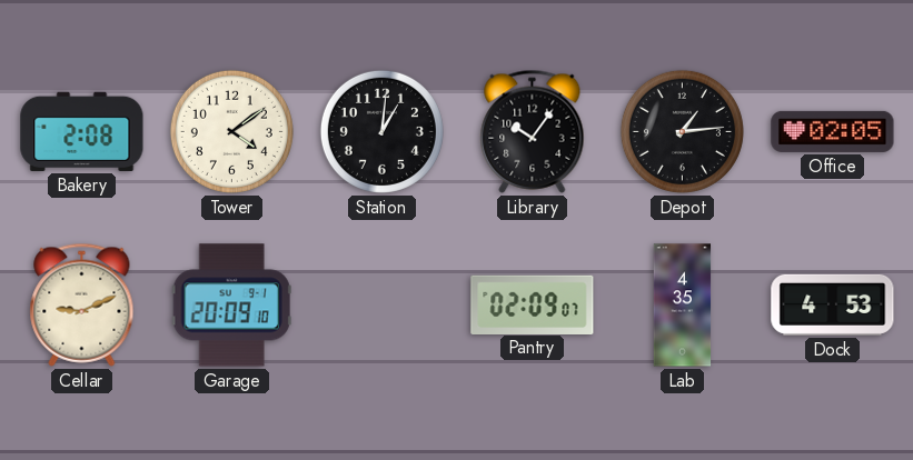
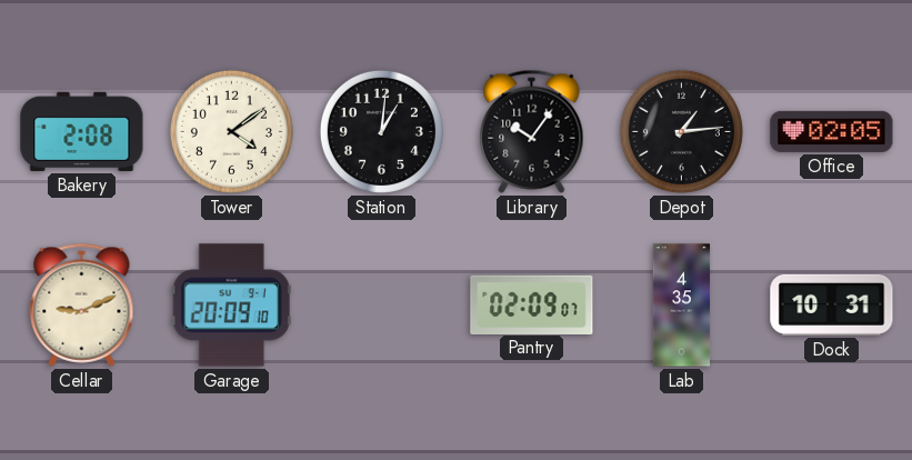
Dock: 4:53 -> 10:31
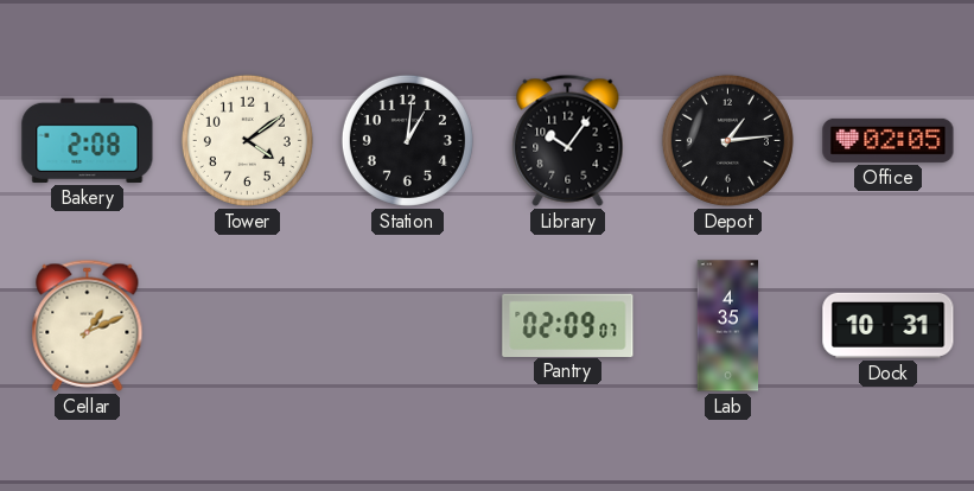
Cellar: 9:11 -> 1:11
Garage: 20:09 -> none
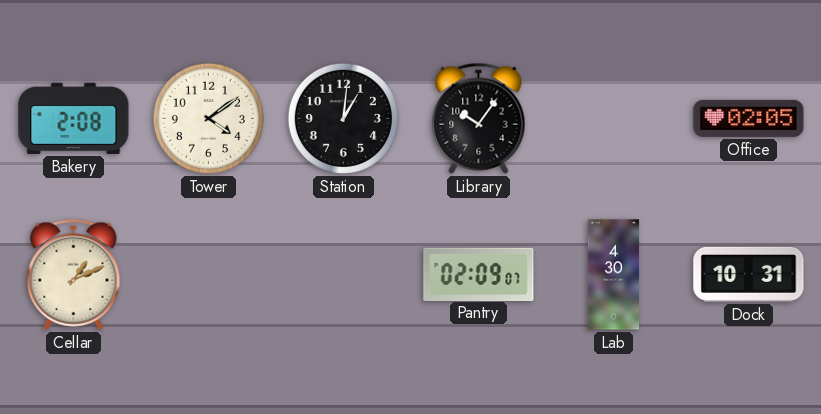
Depot: 1:14 -> none
Lab: 4:35 -> 4:30
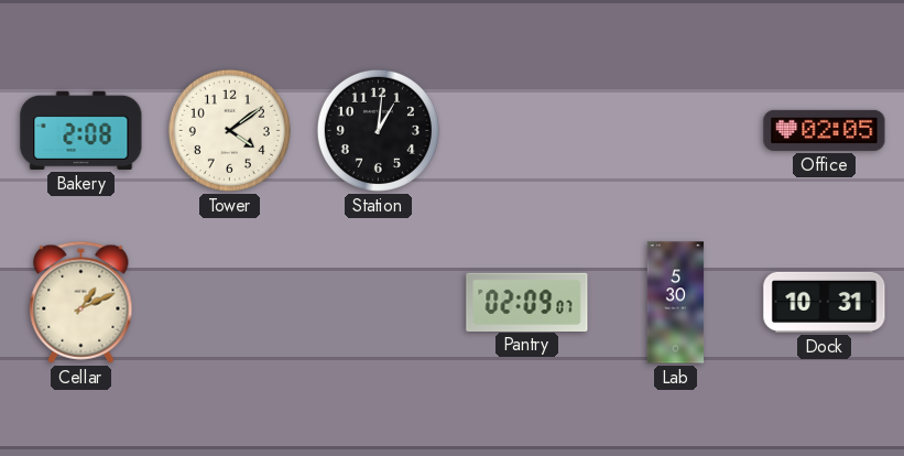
Library: 10:06 -> none
Lab: 4:30 -> 5:30
